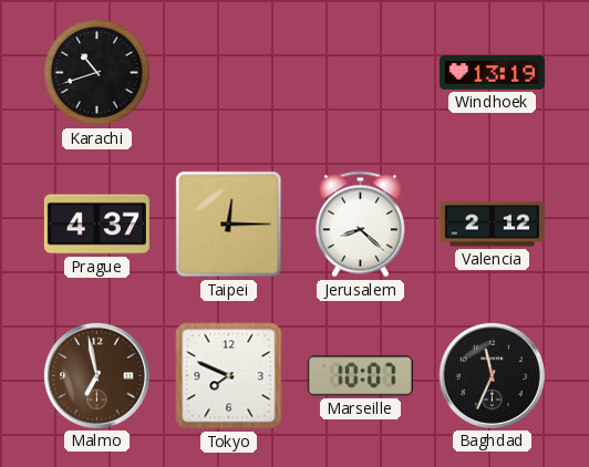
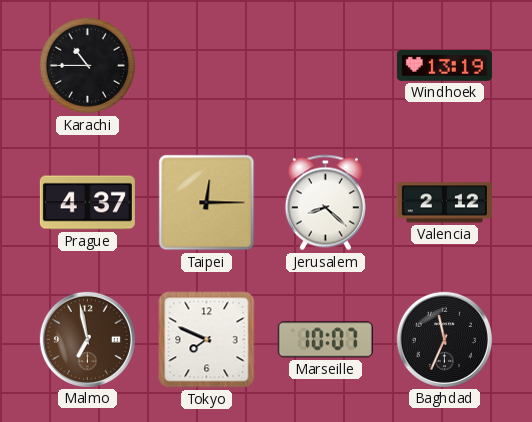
Karachi: 10:42 -> 10:45
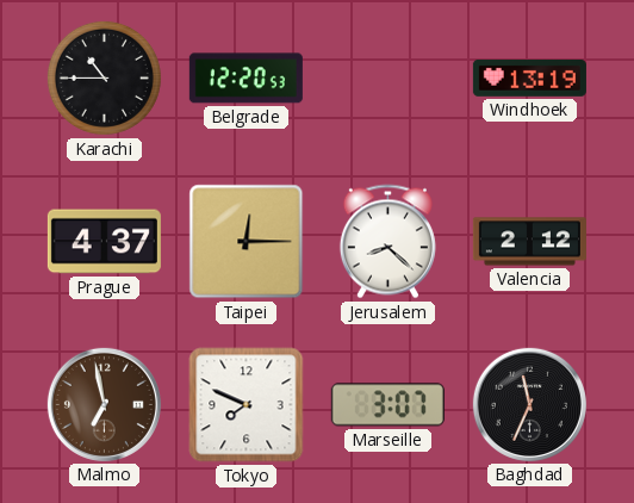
Belgrade: none -> 12:20
Marseille: 10:07 -> 3:07
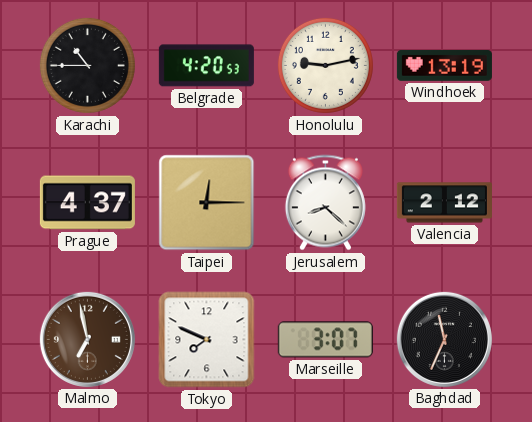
Belgrade: 12:20 -> 4:20
Honolulu: none -> 9:13
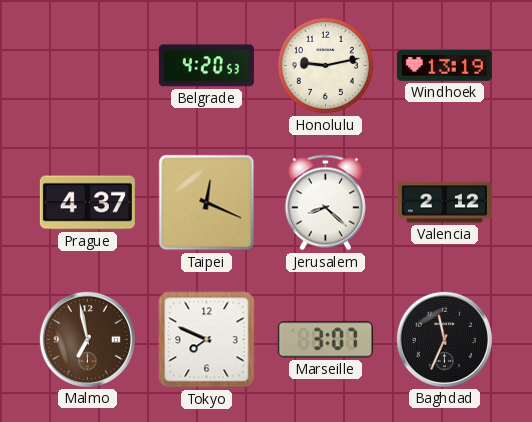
Karachi: 10:45 -> none
Taipei: 12:15 -> 12:19
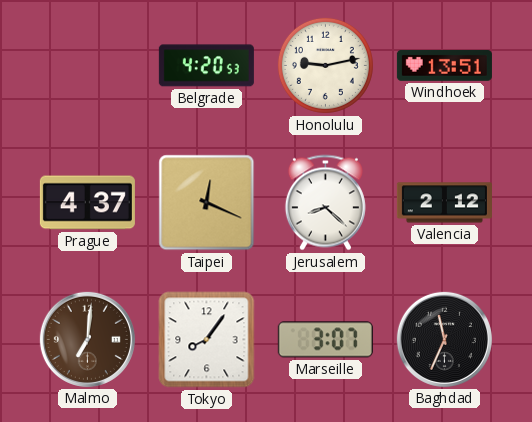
Windhoek: 13:19 -> 13:51
Malmo: 6:58 -> 7:01
Tokyo: 7:49 -> 8:06
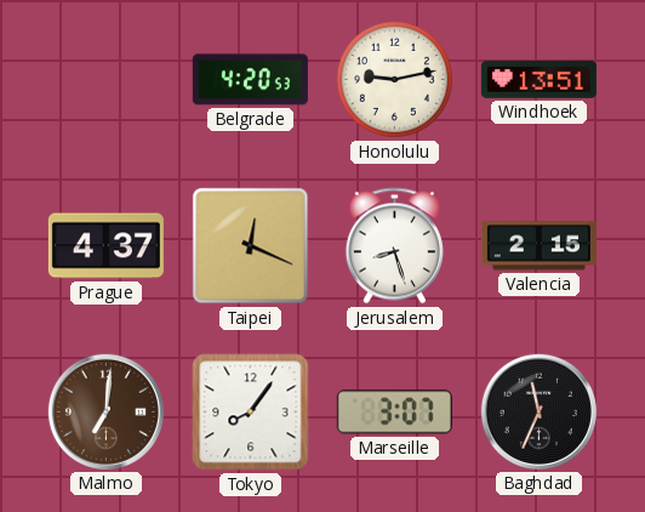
Jerusalem: 8:22 -> 8:27
Valencia: 2:12 -> 2:15
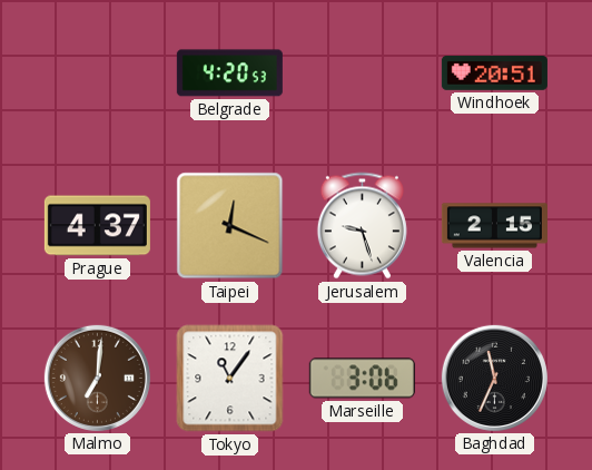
Honolulu: 9:13 -> none
Windhoek: 13:51 -> 20:51
Jerusalem: 8:27 -> 9:27
Tokyo: 8:06 -> 11:06
Marseille: 3:07 -> 3:06
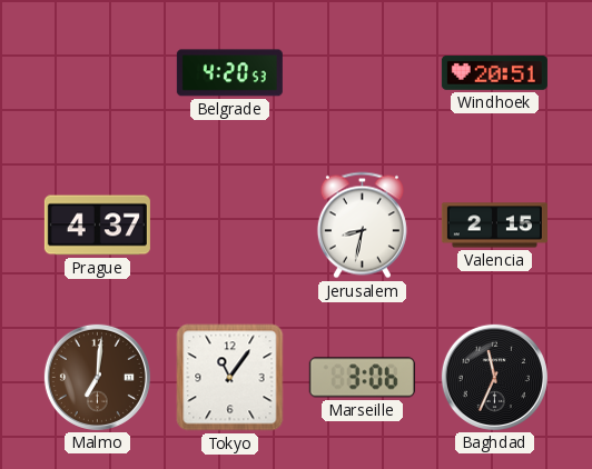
Taipei: 12:19 -> none
Jerusalem: 9:27 -> 8:32
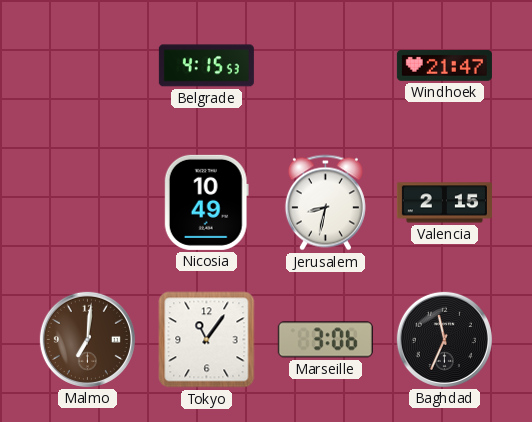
Belgrade: 4:20 -> 4:15
Windhoek: 20:51 -> 21:47
Prague: 4:37 -> none
Nicosia: none -> 10:49
